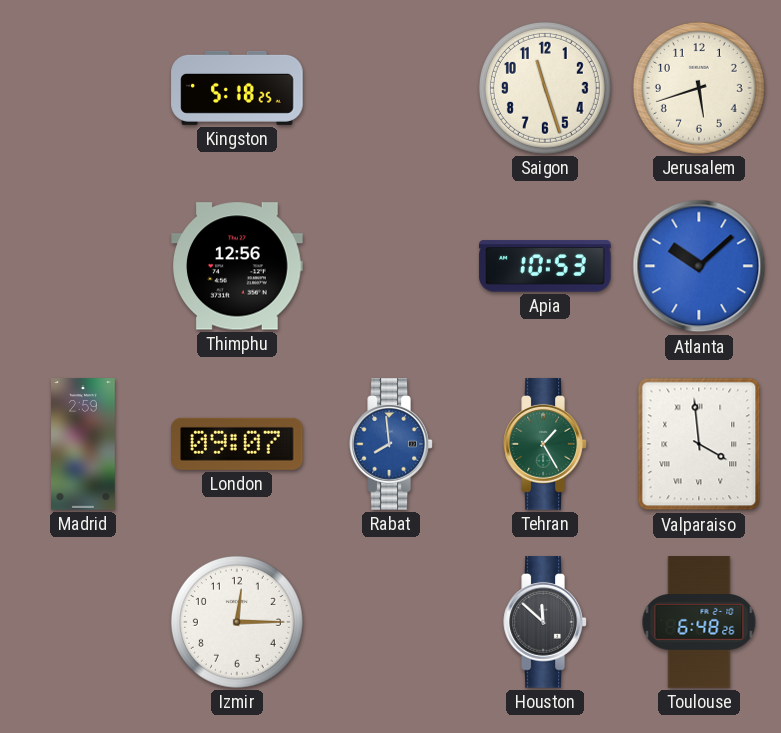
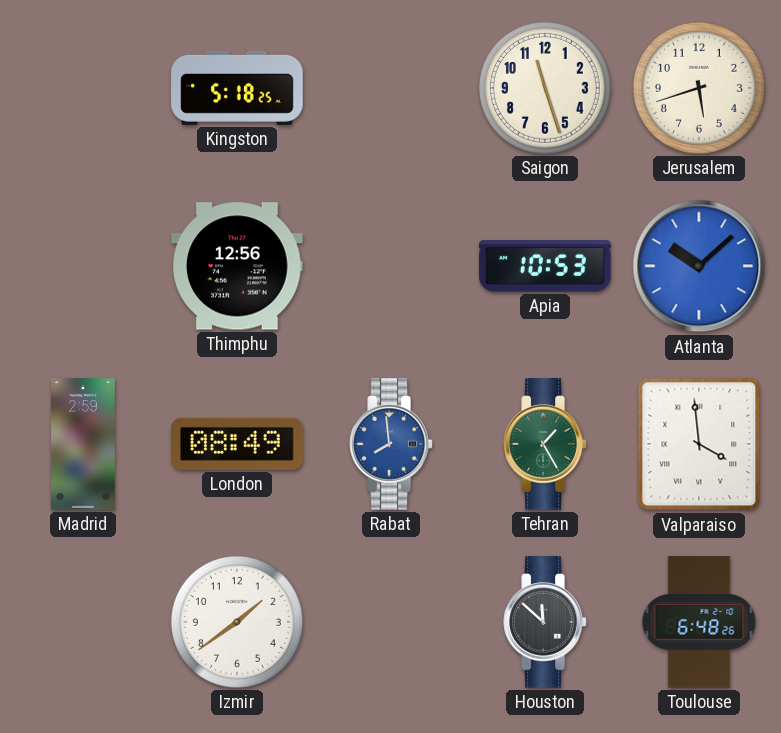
London: 09:07 -> 08:49
Izmir: 12:15 -> 1:39
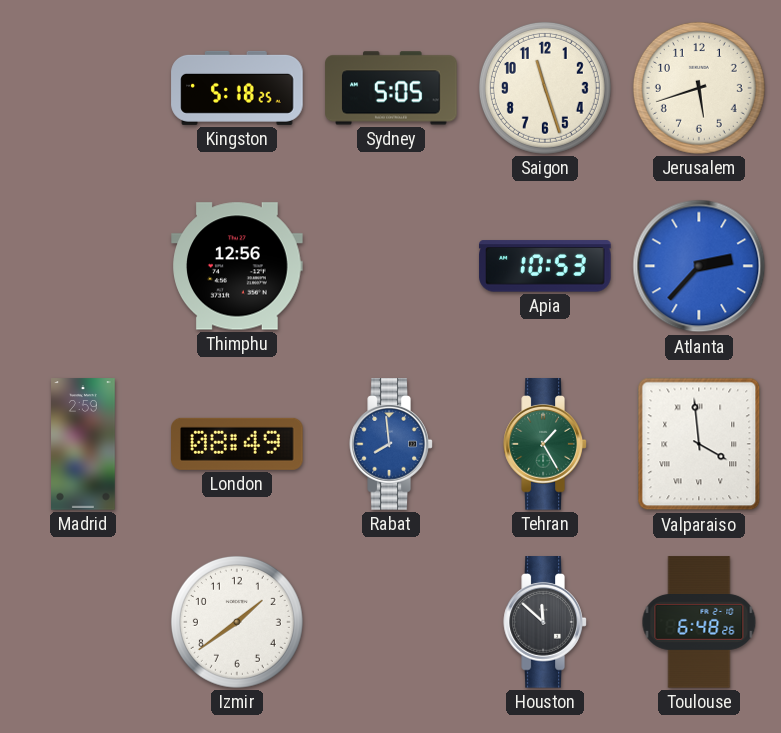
Sydney: none -> 5:05
Atlanta: 10:08 -> 2:37
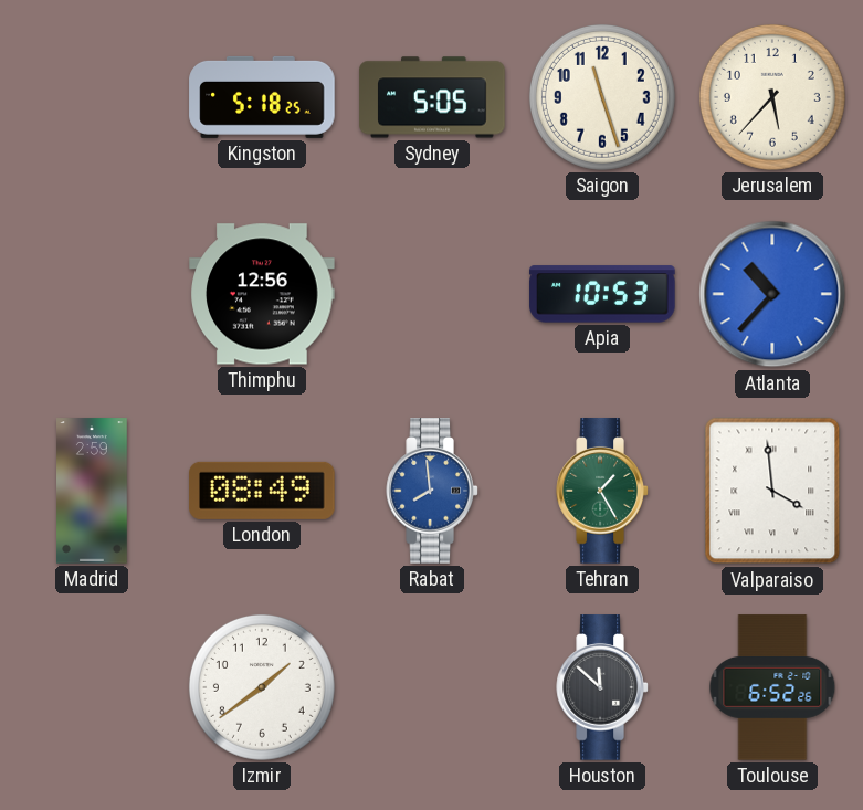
Jerusalem: 5:42 -> 5:37
Atlanta: 2:37 -> 10:37
Toulouse: 6:48 -> 6:52
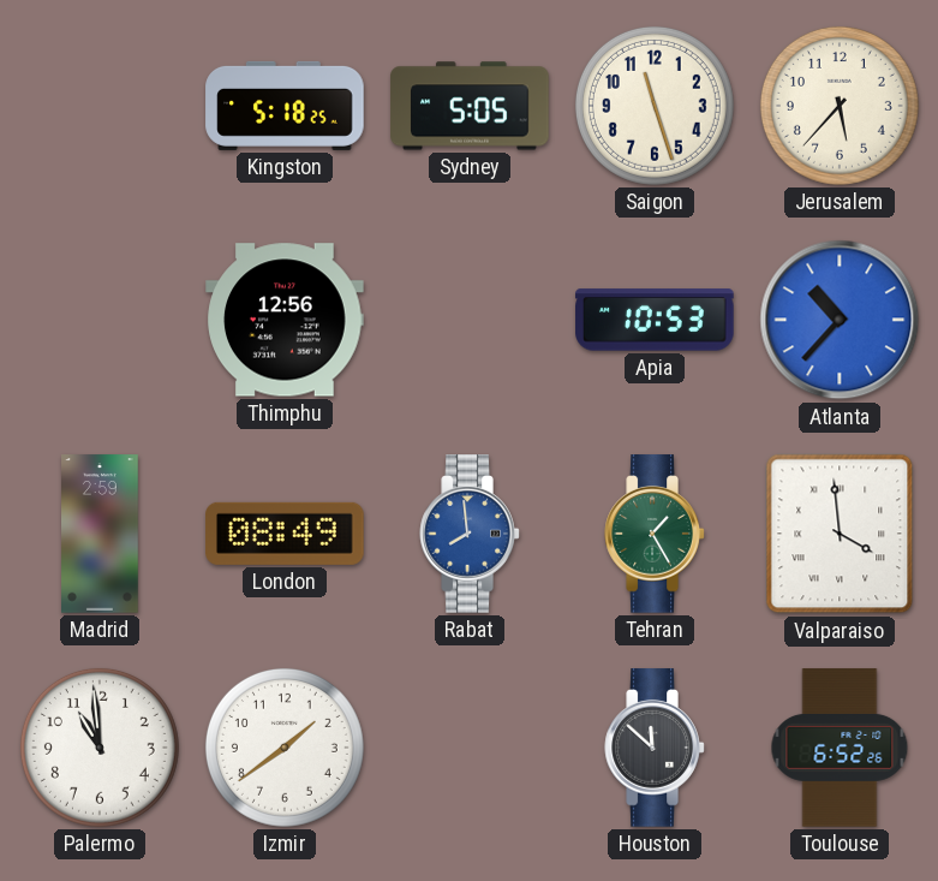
Palermo: none -> 10:59
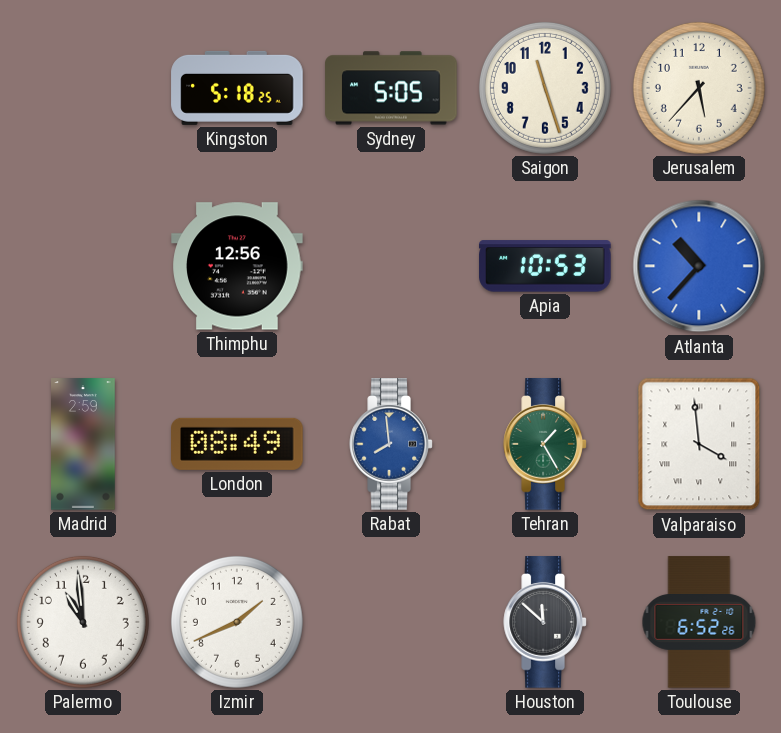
Izmir: 1:39 -> 1:41
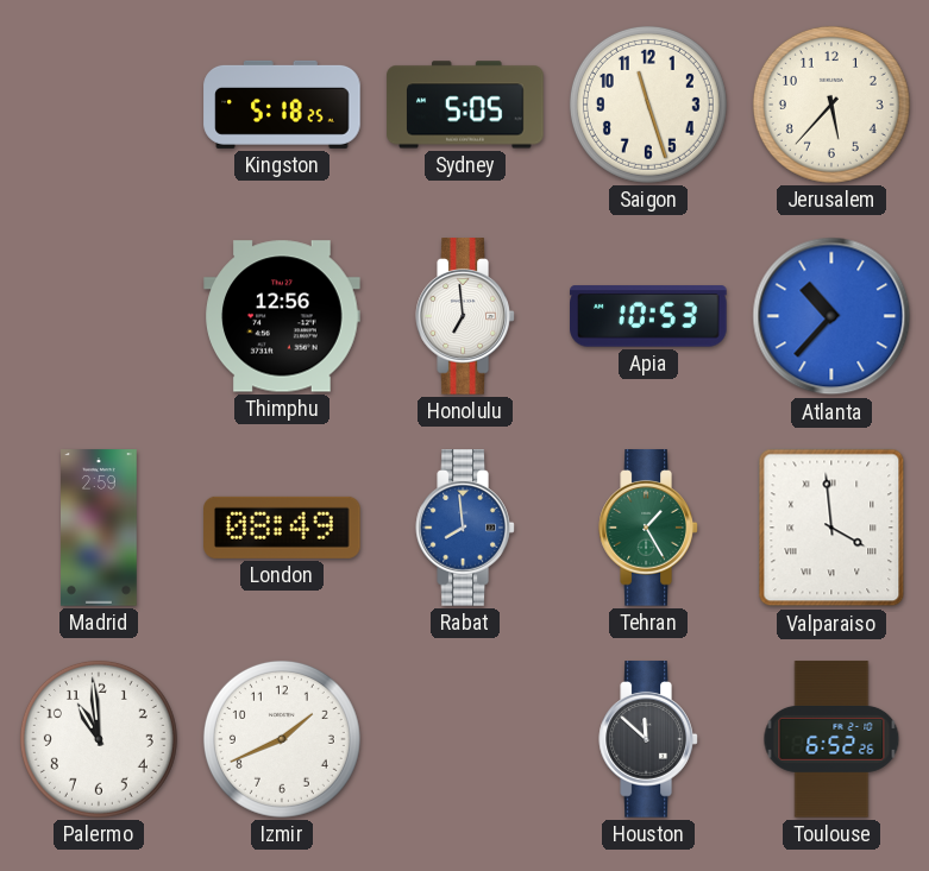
Honolulu: none -> 6:59
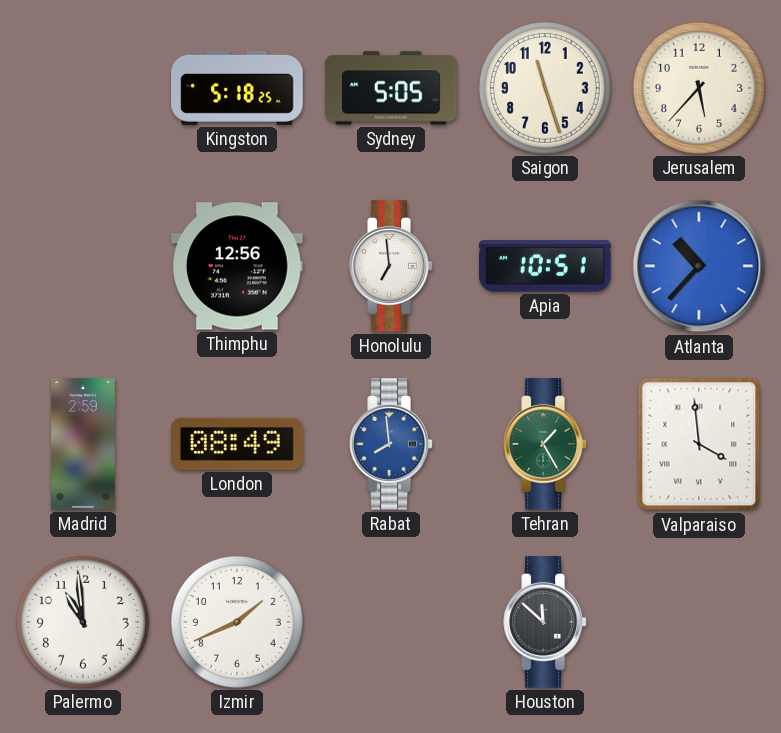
Apia: 10:53 -> 10:51
Toulouse: 6:52 -> none
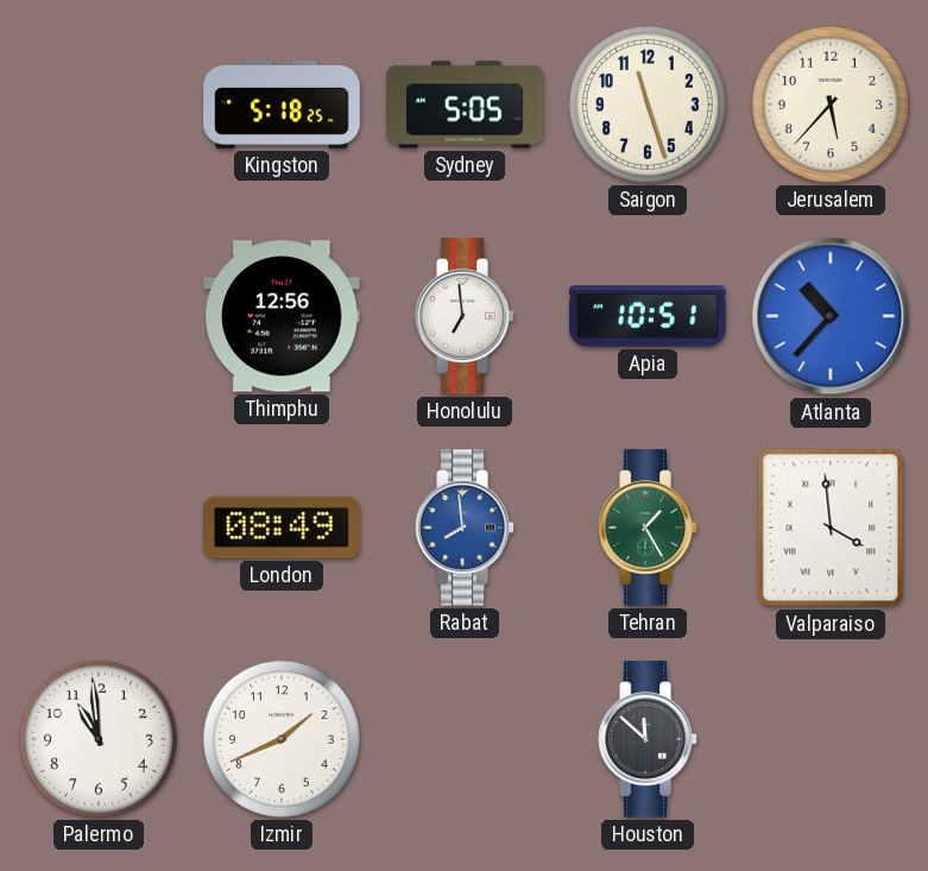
Madrid: 2:59 -> none
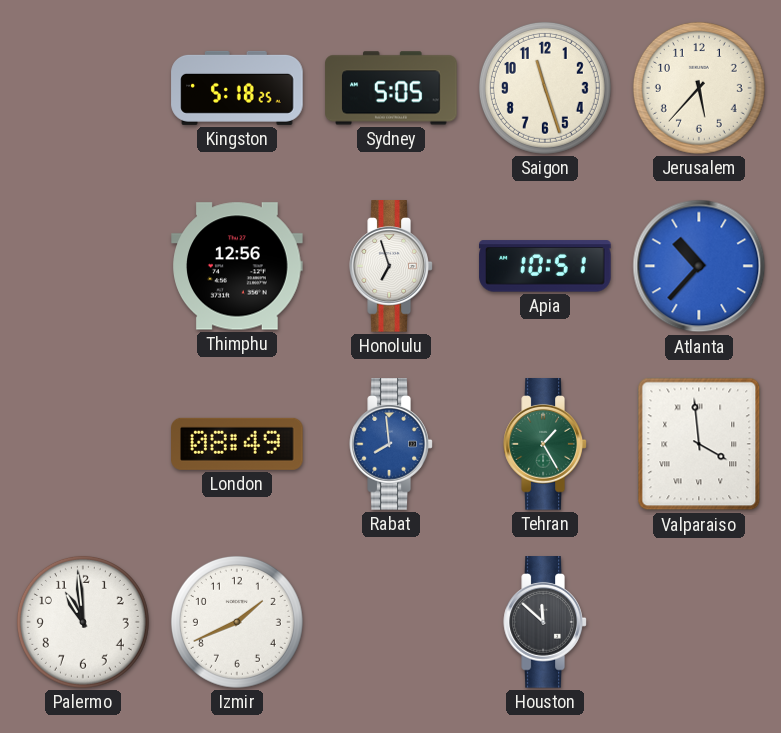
Honolulu: 6:59 -> 6:57
